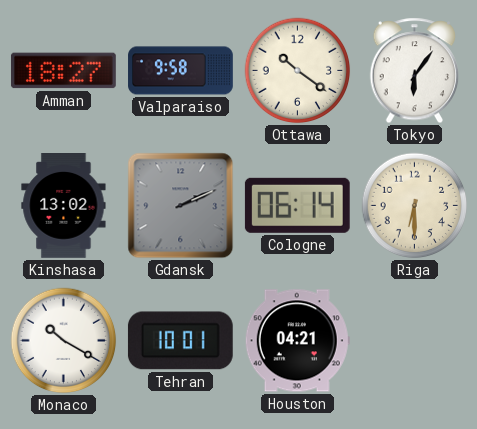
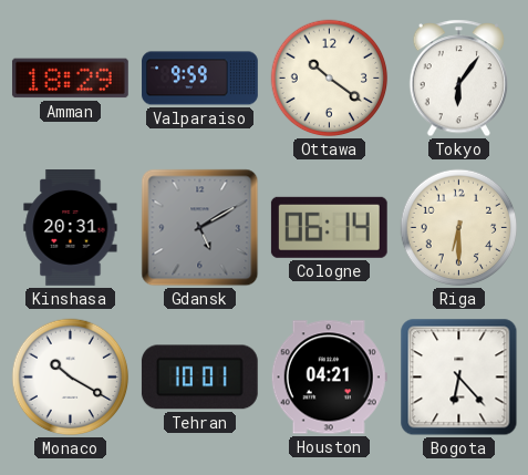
Amman: 18:27 -> 18:29
Valparaiso: 9:58 -> 9:59
Kinshasa: 13:02 -> 20:31
Gdansk: 2:11 -> 5:10
Bogota: none -> 6:23
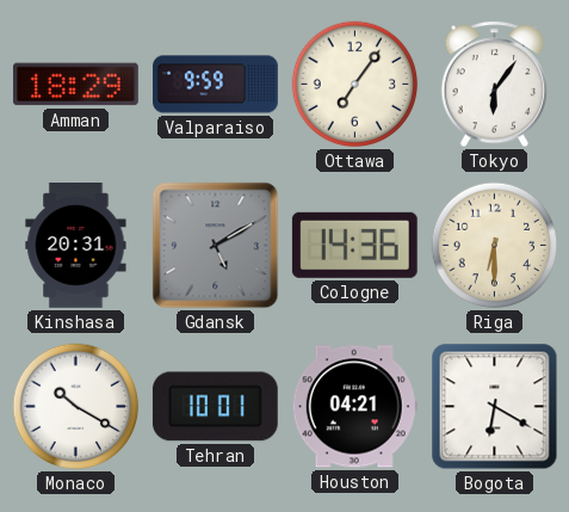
Ottawa: 10:21 -> 7:06
Cologne: 06:14 -> 14:36
Bogota: 6:23 -> 6:20
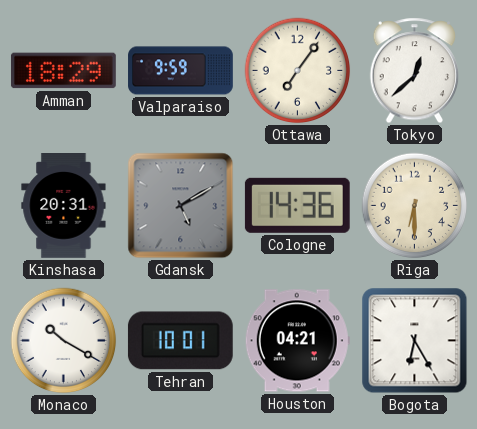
Tokyo: 6:06 -> 12:38
Bogota: 6:20 -> 6:25
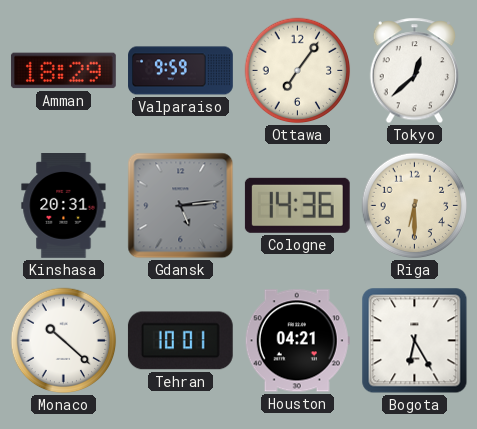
Gdansk: 5:10 -> 5:14
Monaco: 10:20 -> 10:22
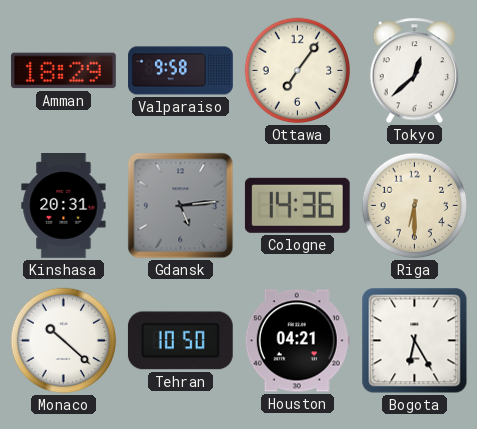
Valparaiso: 9:59 -> 9:58
Tehran: 10:01 -> 10:50
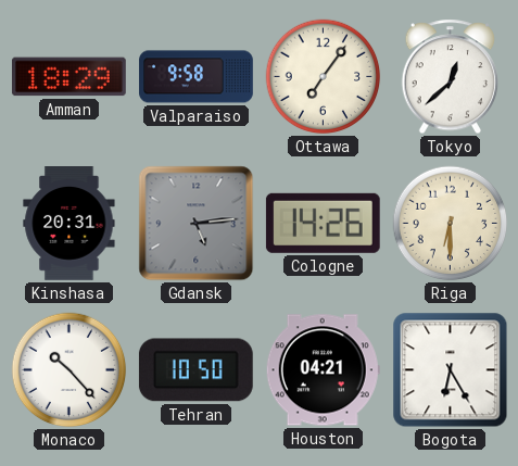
Cologne: 14:36 -> 14:26
Monaco: 10:22 -> 10:23
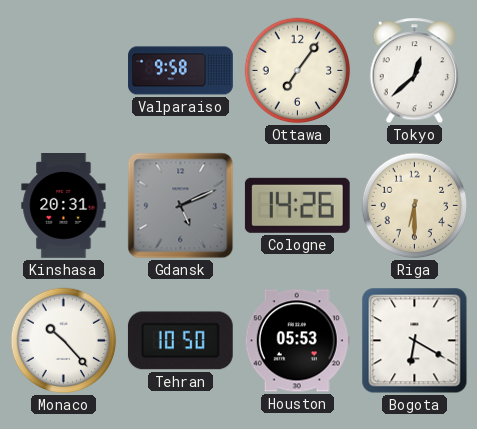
Amman: 18:29 -> none
Gdansk: 5:14 -> 5:11
Houston: 04:21 -> 05:53
Bogota: 6:25 -> 6:20
